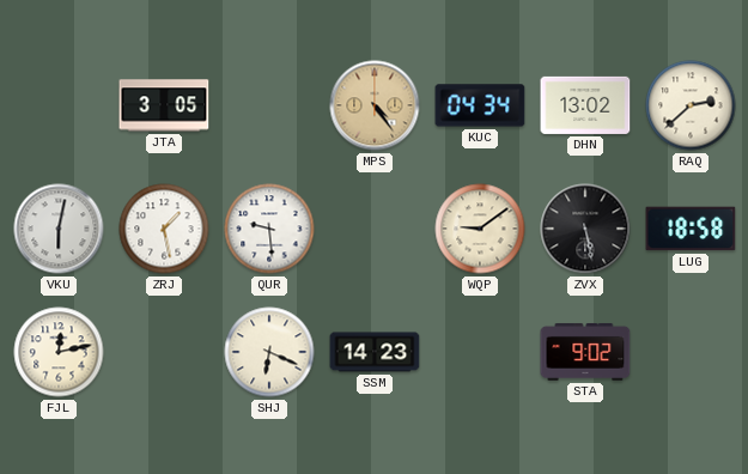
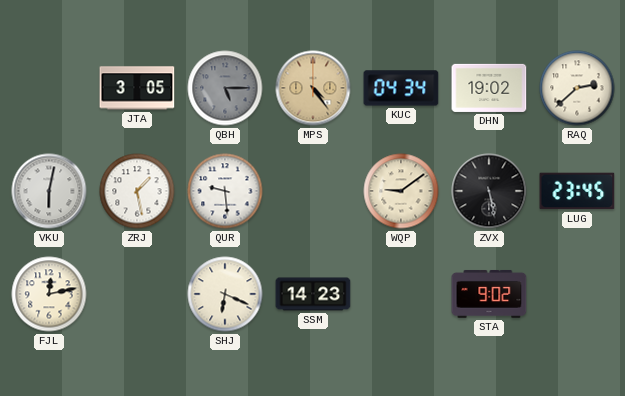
QBH: none -> 5:15
DHN: 13:02 -> 19:02
LUG: 18:58 -> 23:45
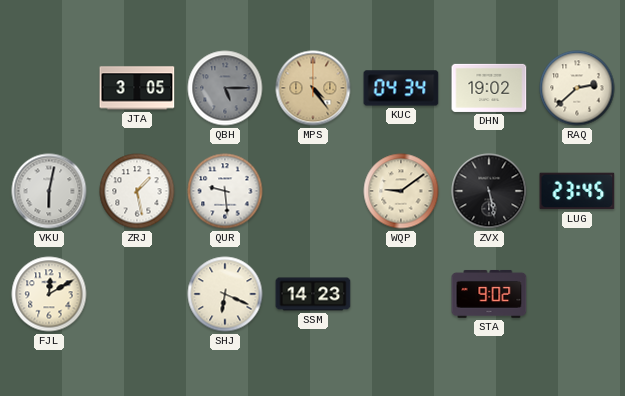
FJL: 12:13 -> 12:10
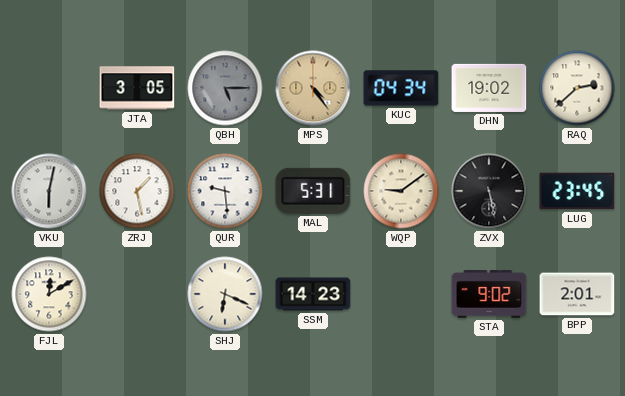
MAL: none -> 5:31
BPP: none -> 2:01
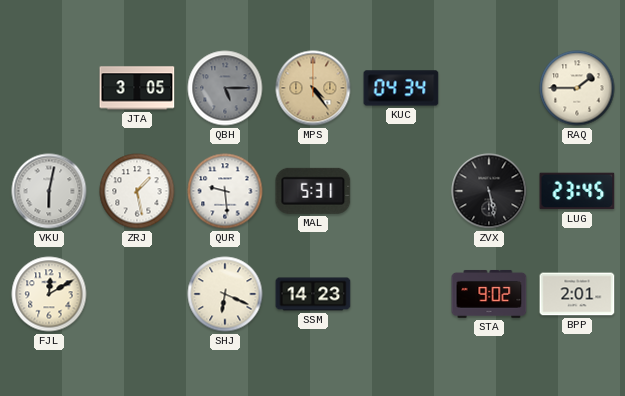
DHN: 19:02 -> none
RAQ: 2:38 -> 1:45
WQP: 9:09 -> none
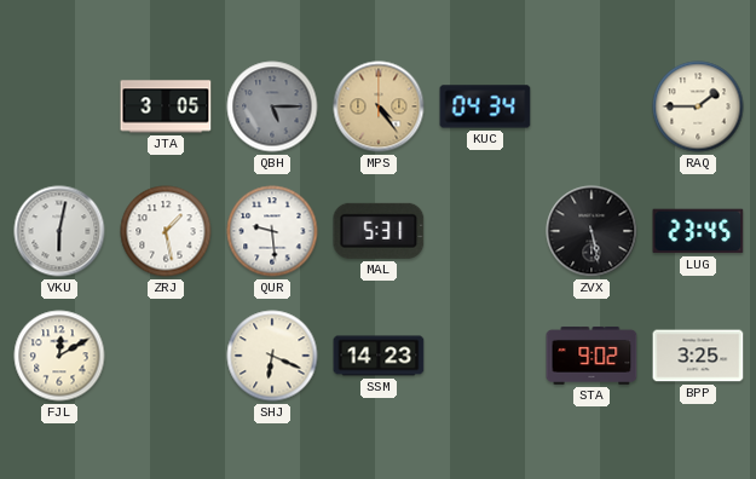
BPP: 2:01 -> 3:25
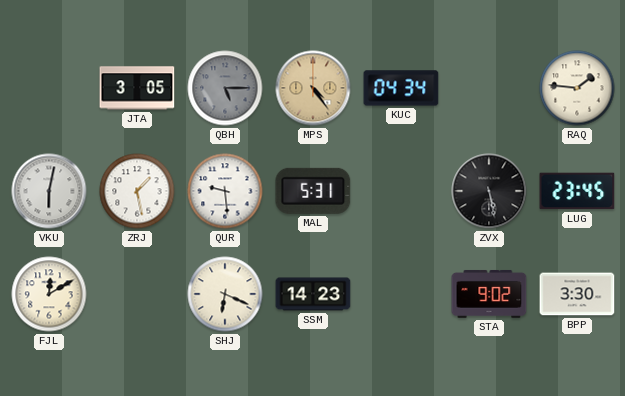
RAQ: 1:45 -> 1:46
BPP: 3:25 -> 3:30
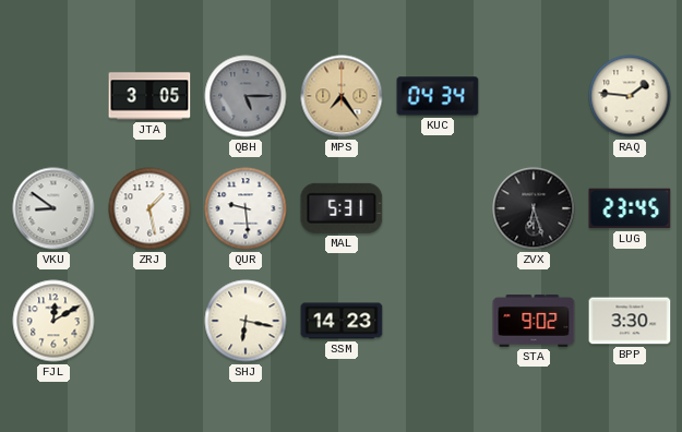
MPS: 4:24 -> 7:24
VKU: 6:02 -> 8:51
ZVX: 5:28 -> 6:27
SHJ: 6:19 -> 6:17
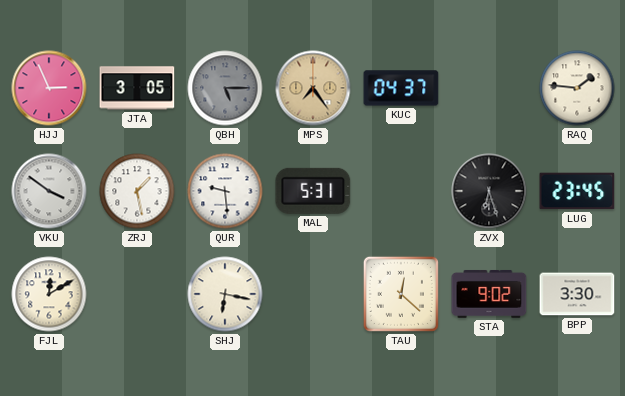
HJJ: none -> 2:56
KUC: 04:34 -> 04:37
VKU: 8:51 -> 3:51
SSM: 14:23 -> none
TAU: none -> 12:22
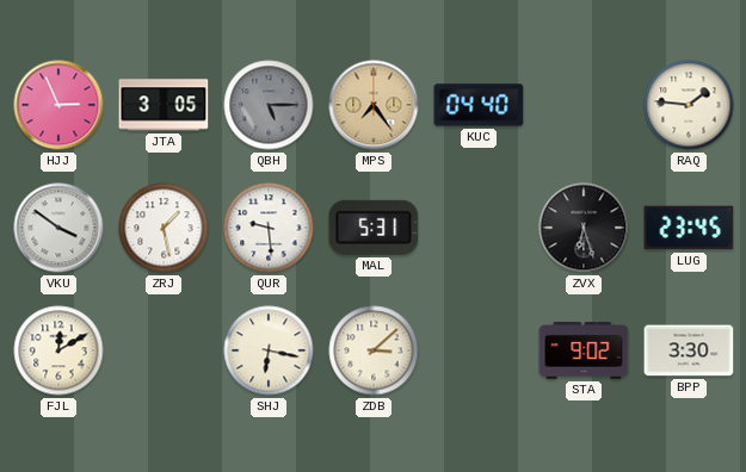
KUC: 04:37 -> 04:40
ZDB: none -> 3:08
TAU: 12:22 -> none
